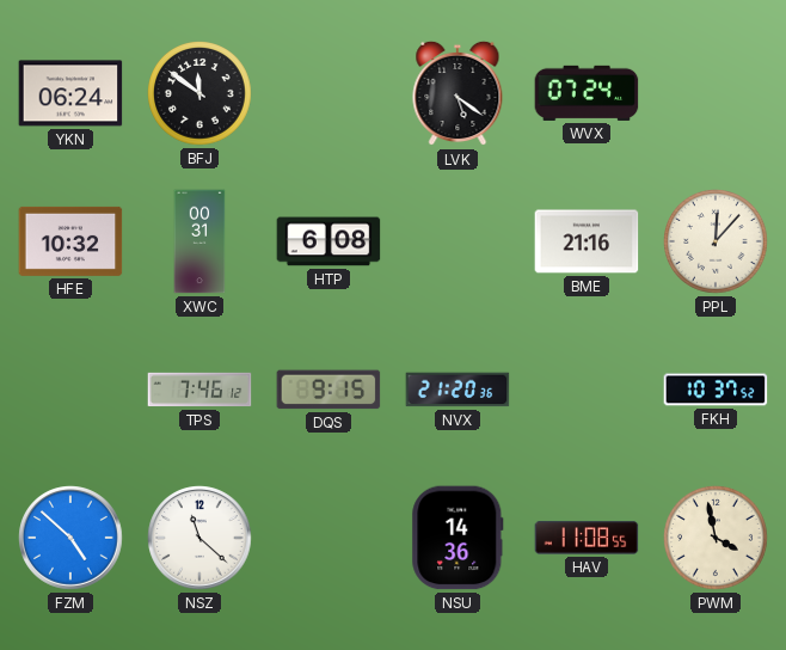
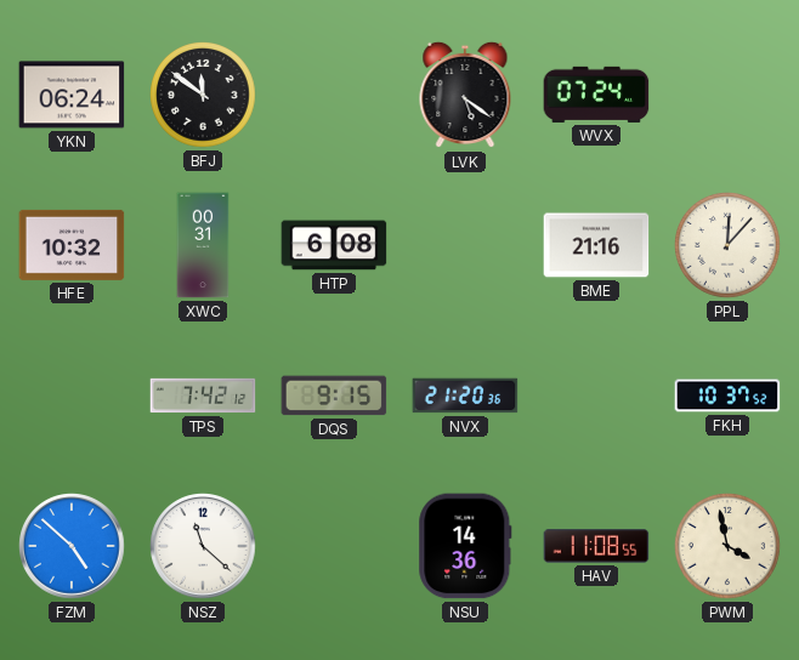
TPS: 7:46 -> 7:42
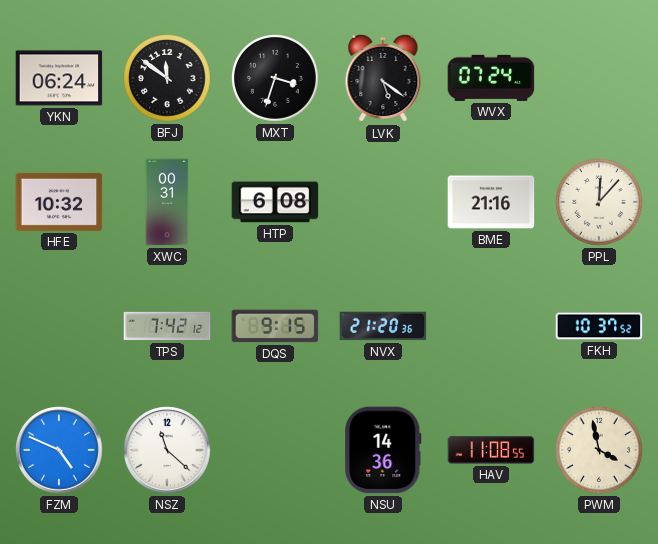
MXT: none -> 3:33
FZM: 4:52 -> 4:49
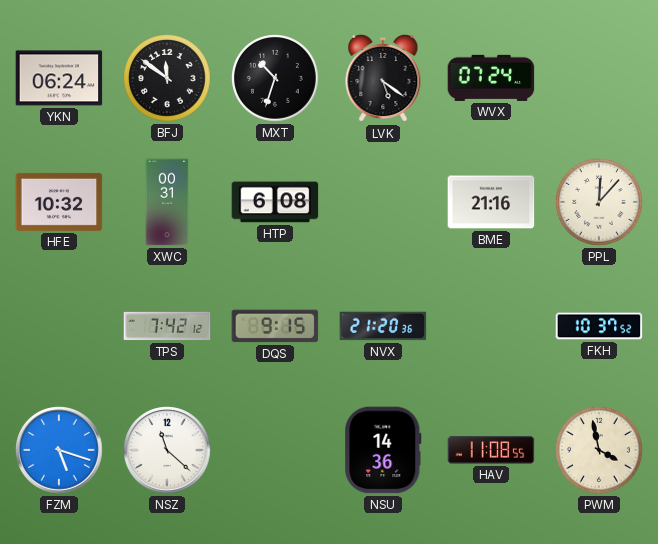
MXT: 3:33 -> 10:33
FZM: 4:49 -> 5:18
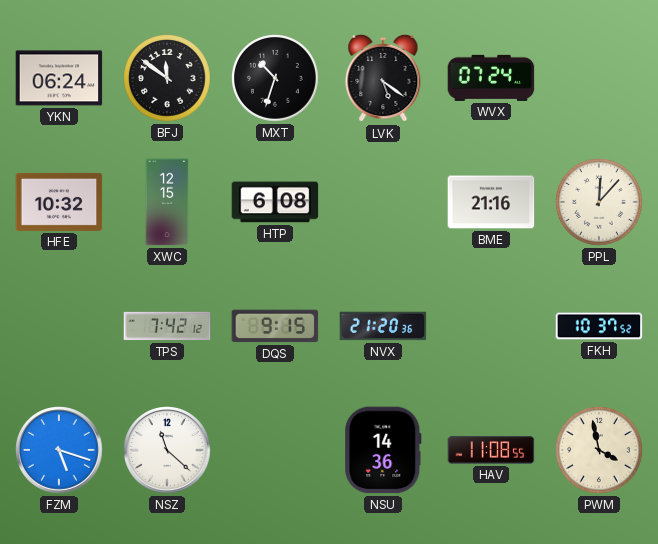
XWC: 00:31 -> 12:15
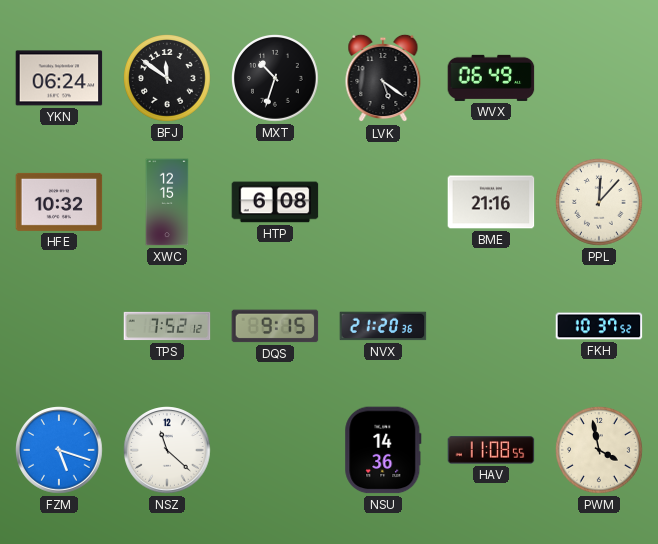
WVX: 07:24 -> 06:49
TPS: 7:42 -> 7:52
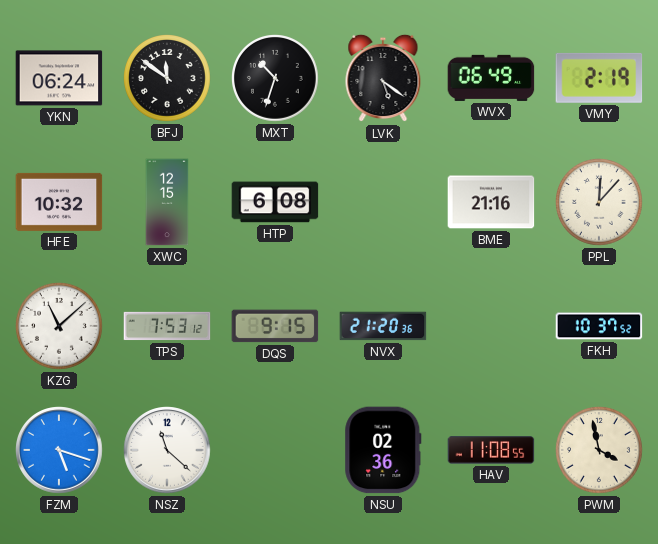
VMY: none -> 2:19
KZG: none -> 11:08
TPS: 7:52 -> 7:53
NSU: 14:36 -> 02:36
